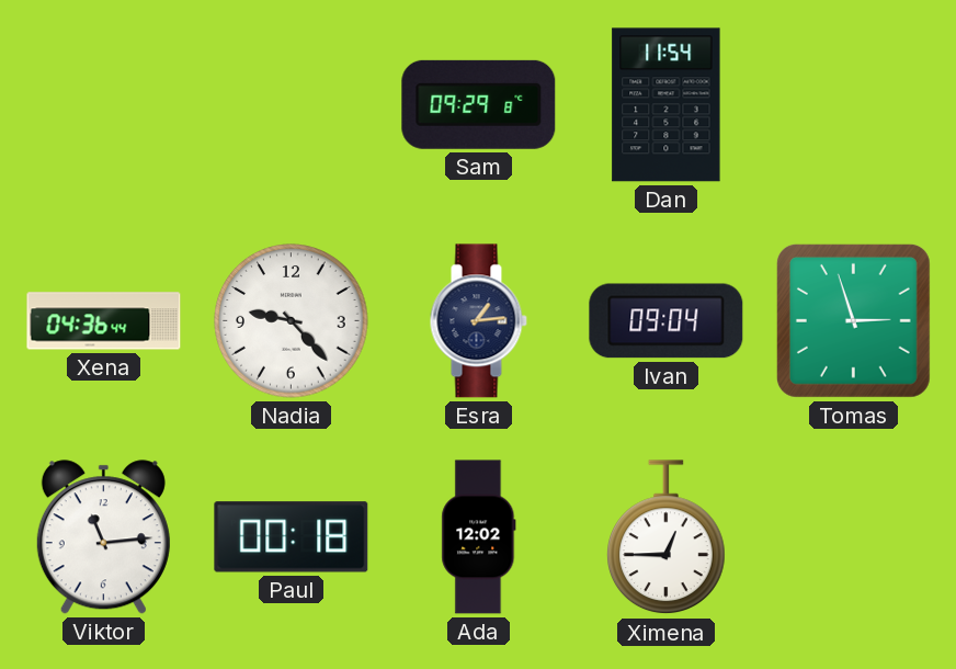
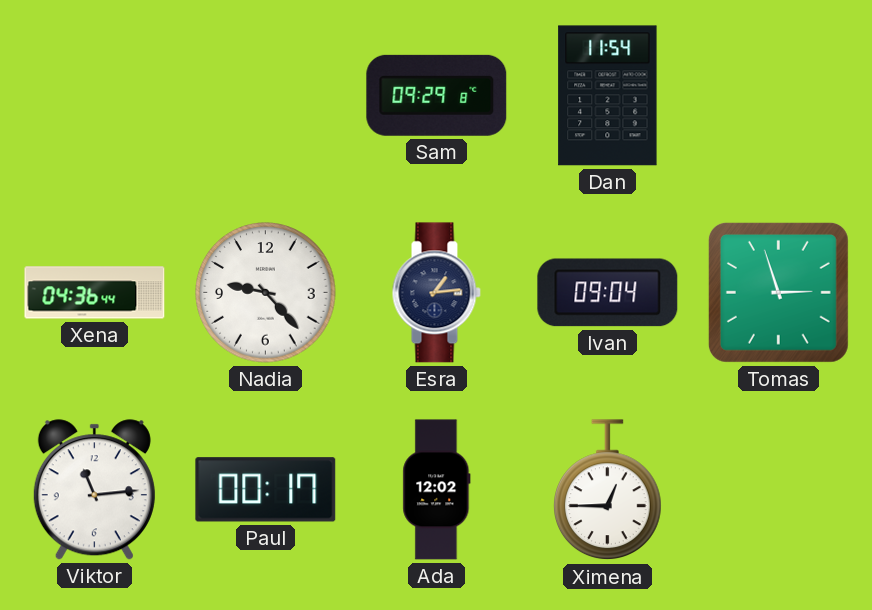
Paul: 00:18 -> 00:17
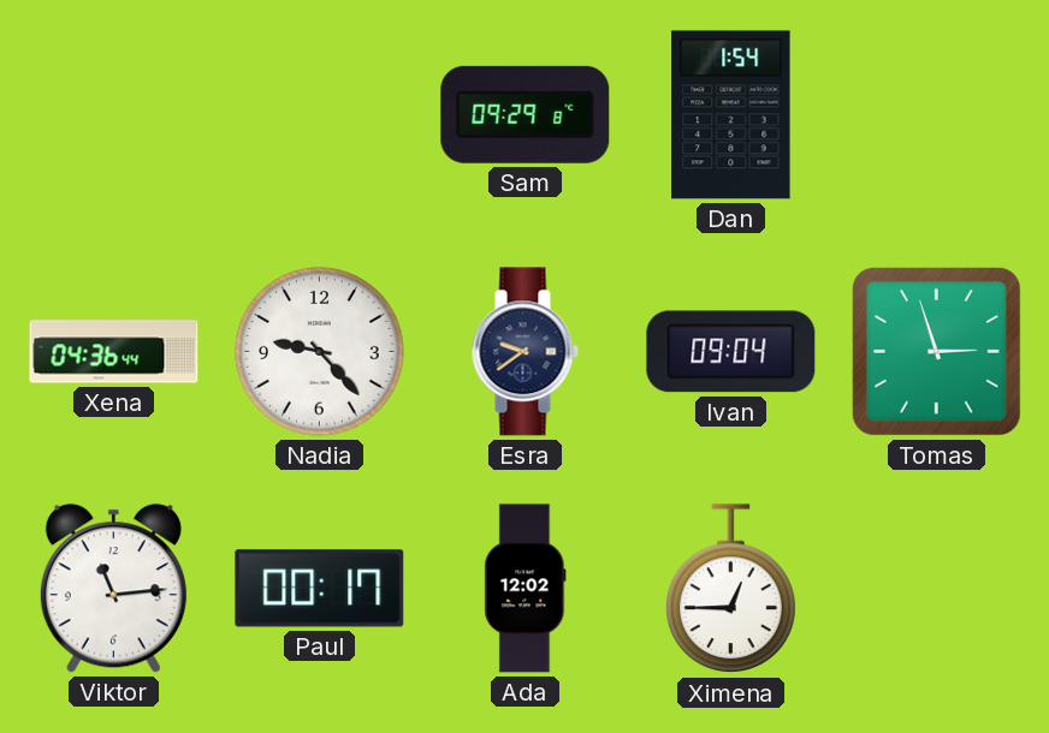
Dan: 11:54 -> 1:54
Esra: 1:14 -> 9:39
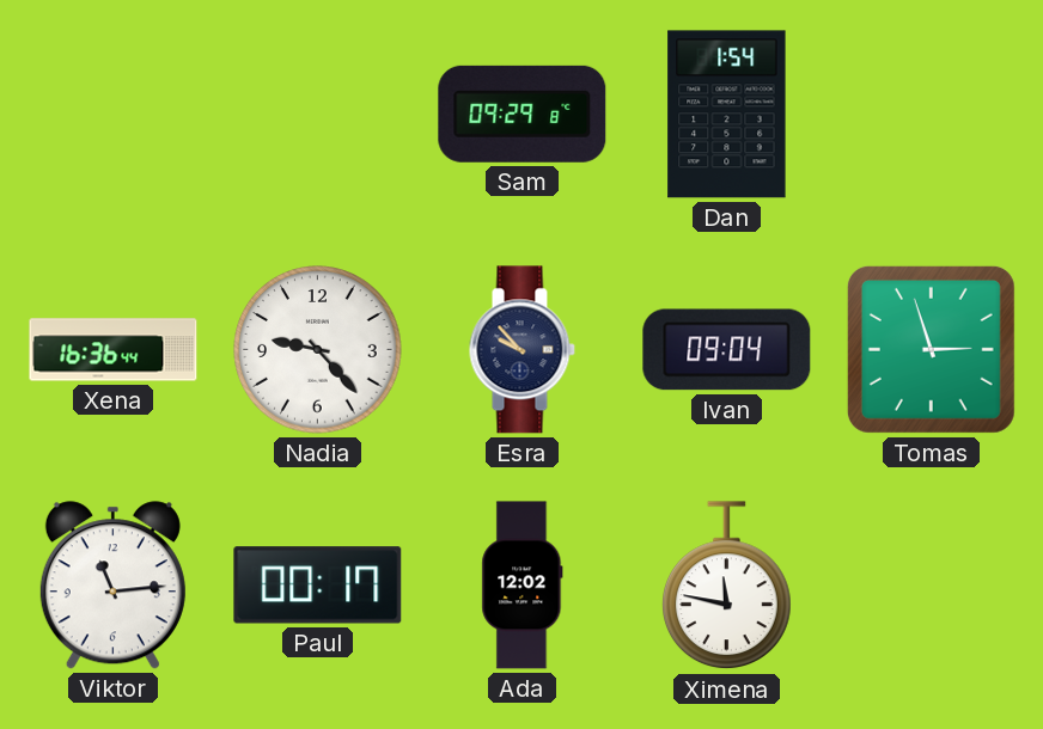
Xena: 04:36 -> 16:36
Esra: 9:39 -> 9:53
Ximena: 12:45 -> 11:47
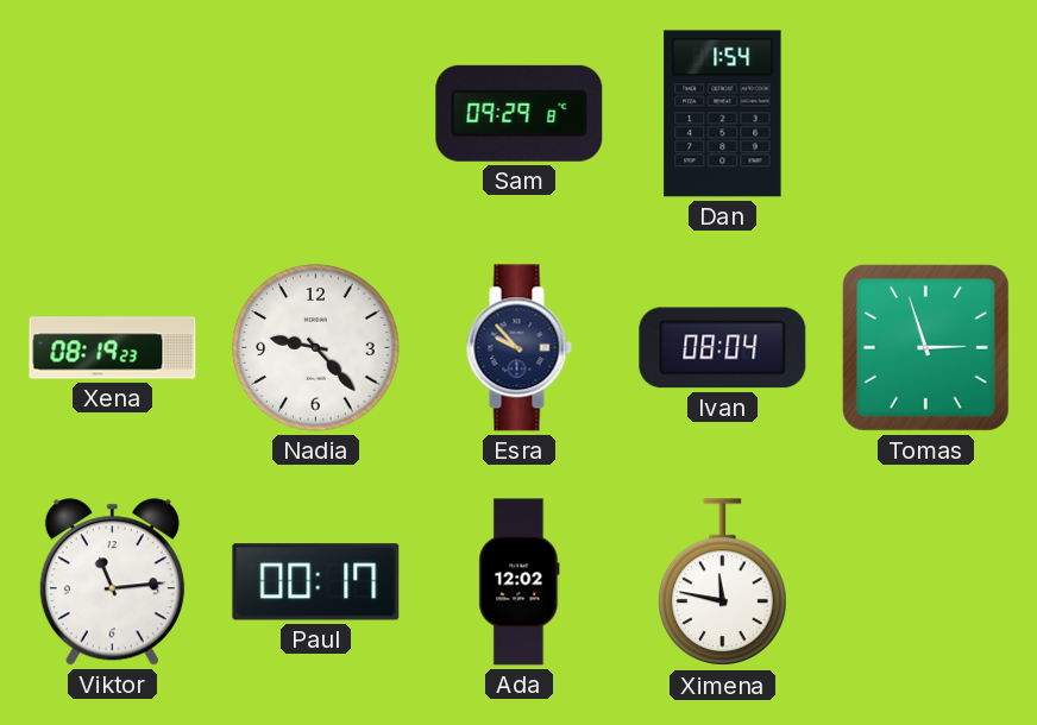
Xena: 16:36 -> 08:19
Ivan: 09:04 -> 08:04
